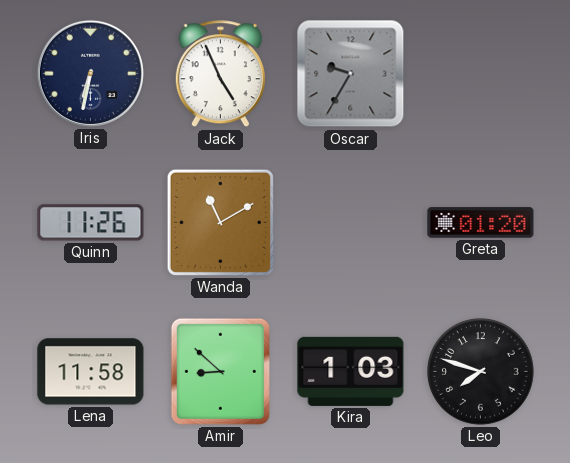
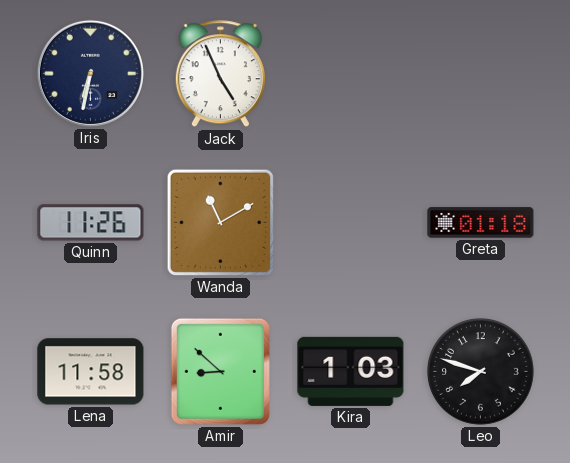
Oscar: 9:35 -> none
Greta: 01:20 -> 01:18
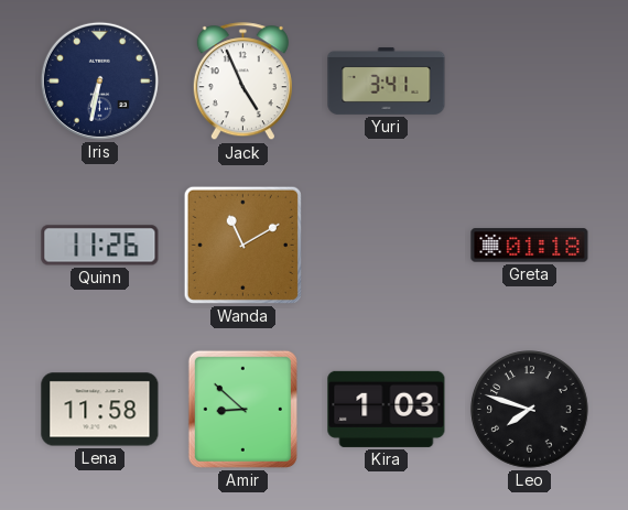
Yuri: none -> 3:41
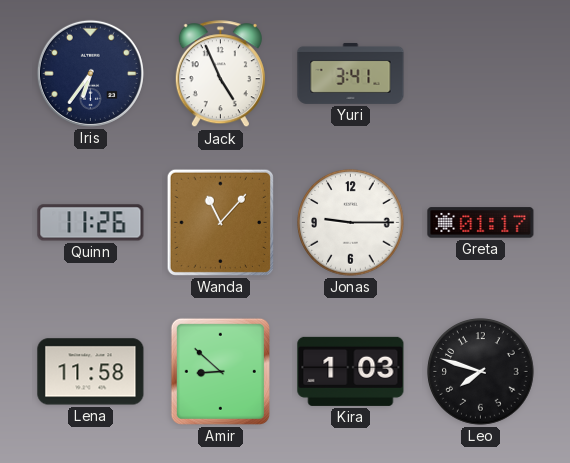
Iris: 6:32 -> 6:36
Wanda: 11:10 -> 11:07
Jonas: none -> 9:15
Greta: 01:18 -> 01:17
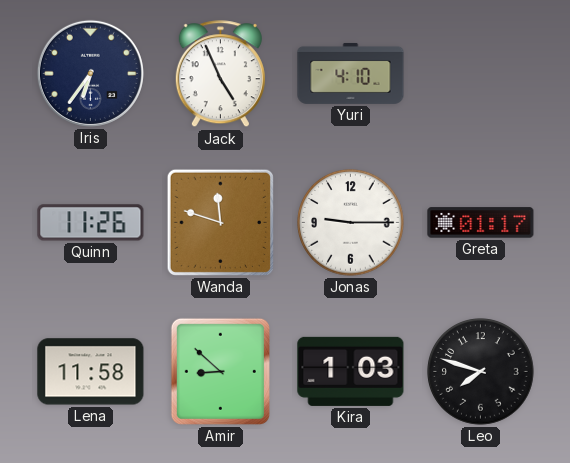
Yuri: 3:41 -> 4:10
Wanda: 11:07 -> 11:48
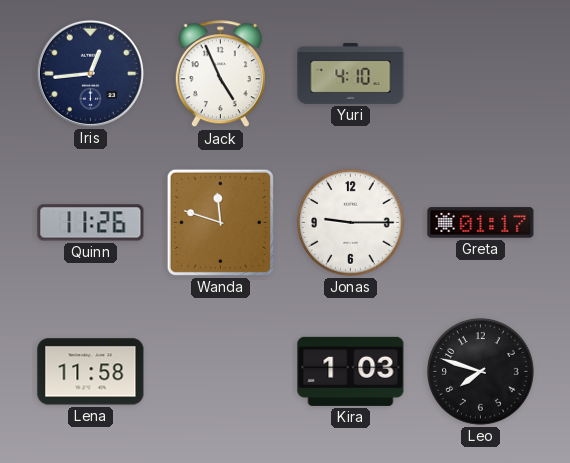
Iris: 6:36 -> 12:44
Amir: 8:52 -> none
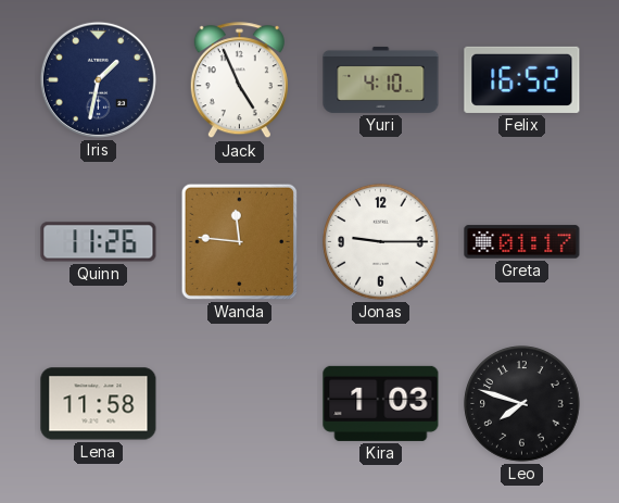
Iris: 12:44 -> 1:32
Felix: none -> 16:52
Wanda: 11:48 -> 11:46
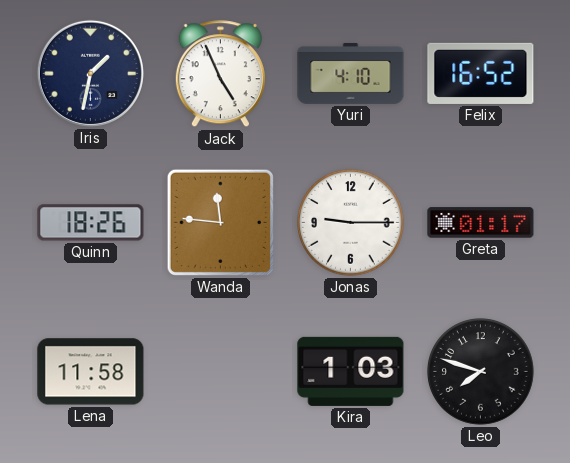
Quinn: 11:26 -> 18:26
